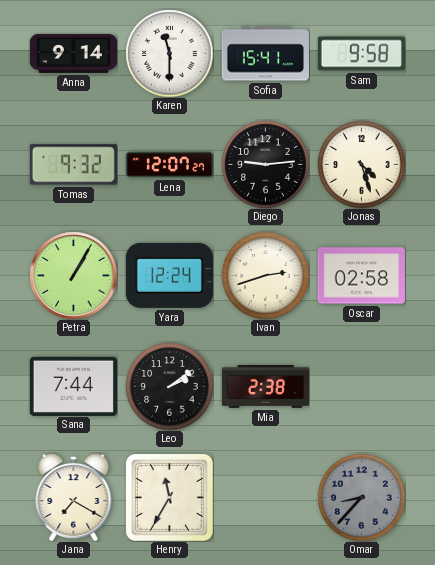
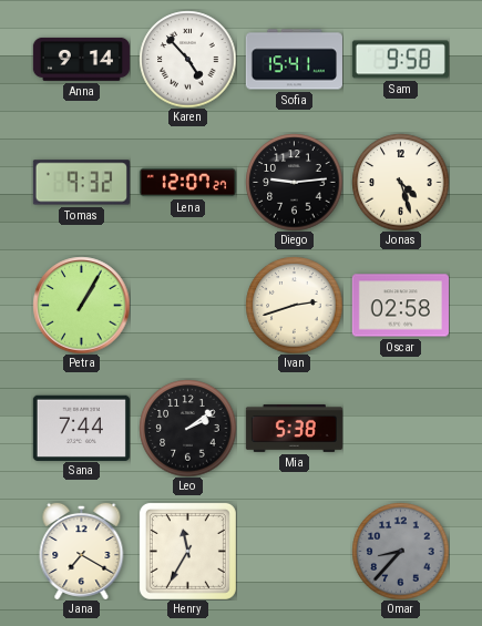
Karen: 11:30 -> 4:53
Yara: 12:24 -> none
Mia: 2:38 -> 5:38
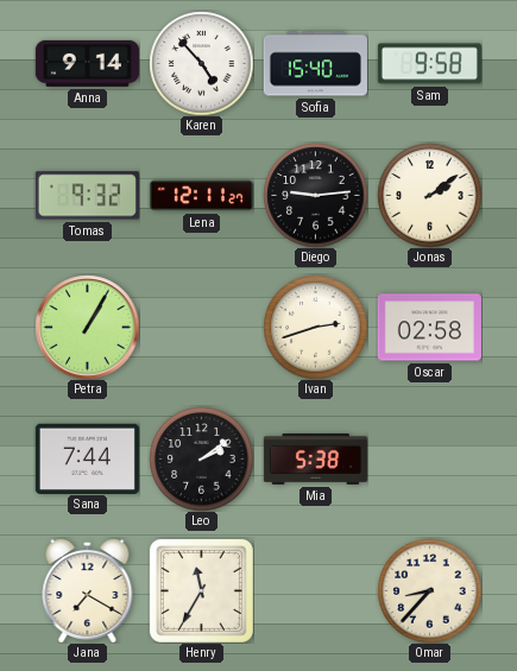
Sofia: 15:41 -> 15:40
Lena: 12:07 -> 12:11
Jonas: 4:27 -> 2:09
Omar dial: grey -> cream
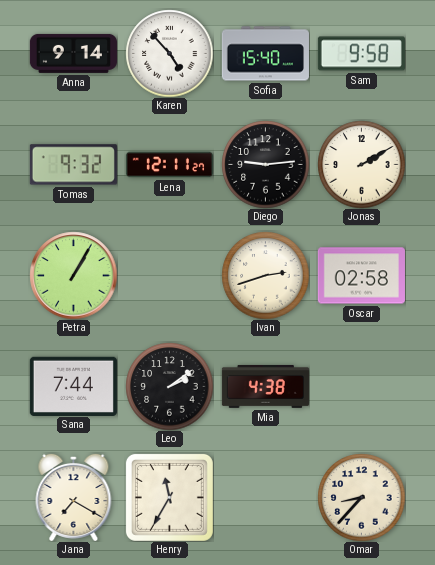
Jonas: 2:09 -> 2:10
Mia: 5:38 -> 4:38
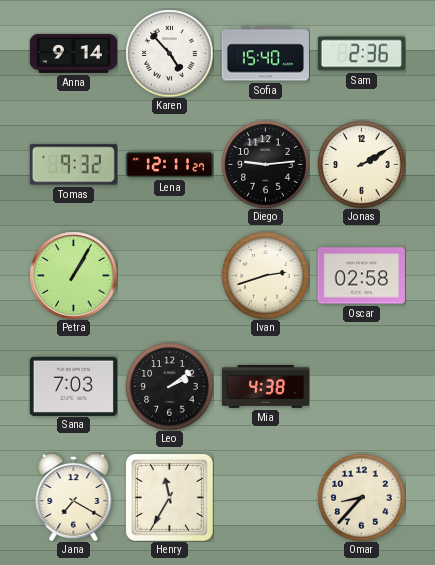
Sam: 9:58 -> 2:36
Sana: 7:44 -> 7:03
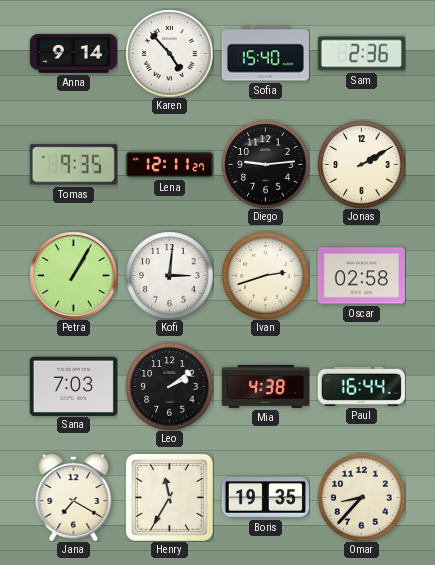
Tomas: 9:32 -> 9:35
Kofi: none -> 3:01
Paul: none -> 16:44
Boris: none -> 19:35
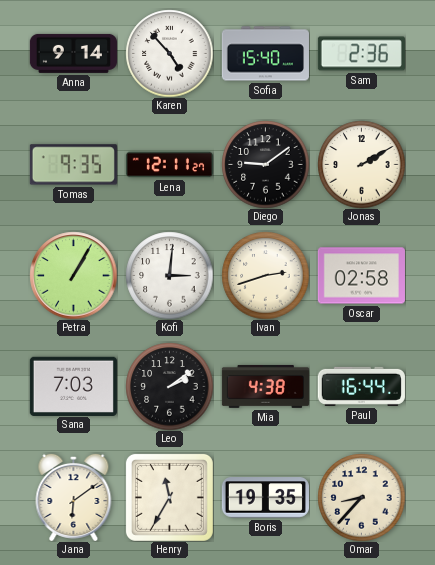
Diego: 9:14 -> 9:09
Jana: 7:20 -> 6:09
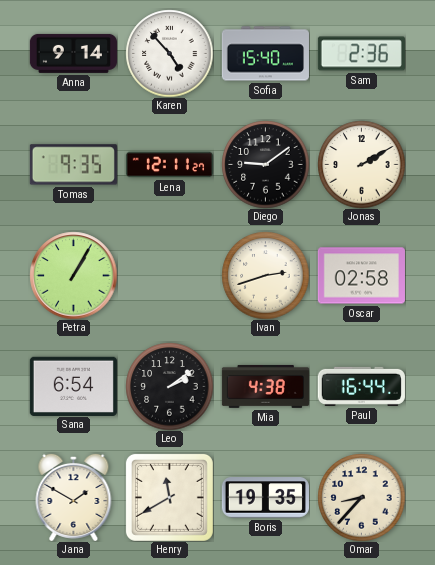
Kofi: 3:01 -> none
Sana: 7:03 -> 6:54
Jana: 6:09 -> 1:50
Henry: 11:35 -> 11:40
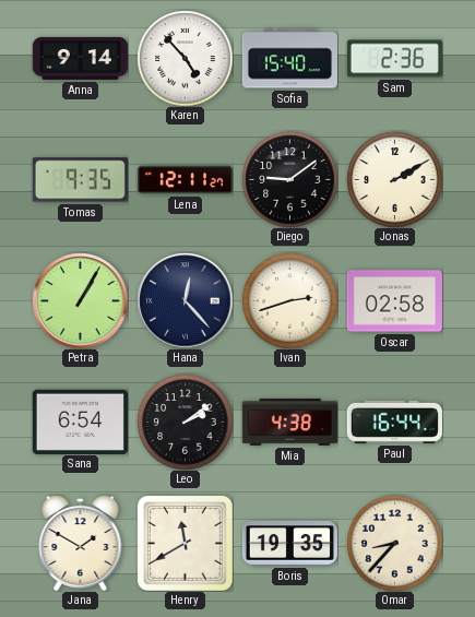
Hana: none -> 12:23
